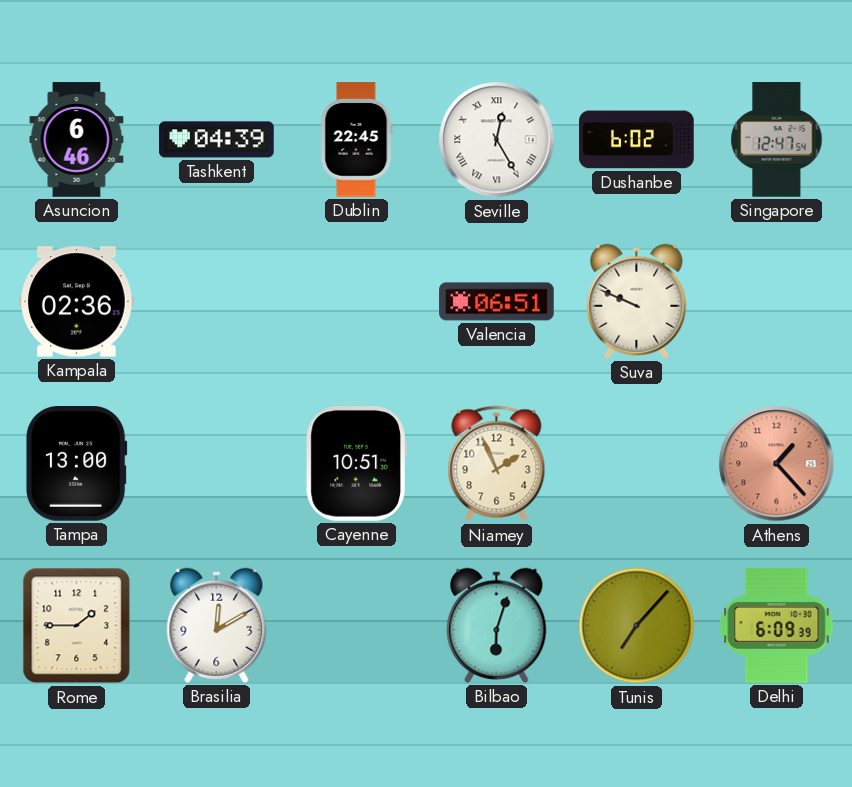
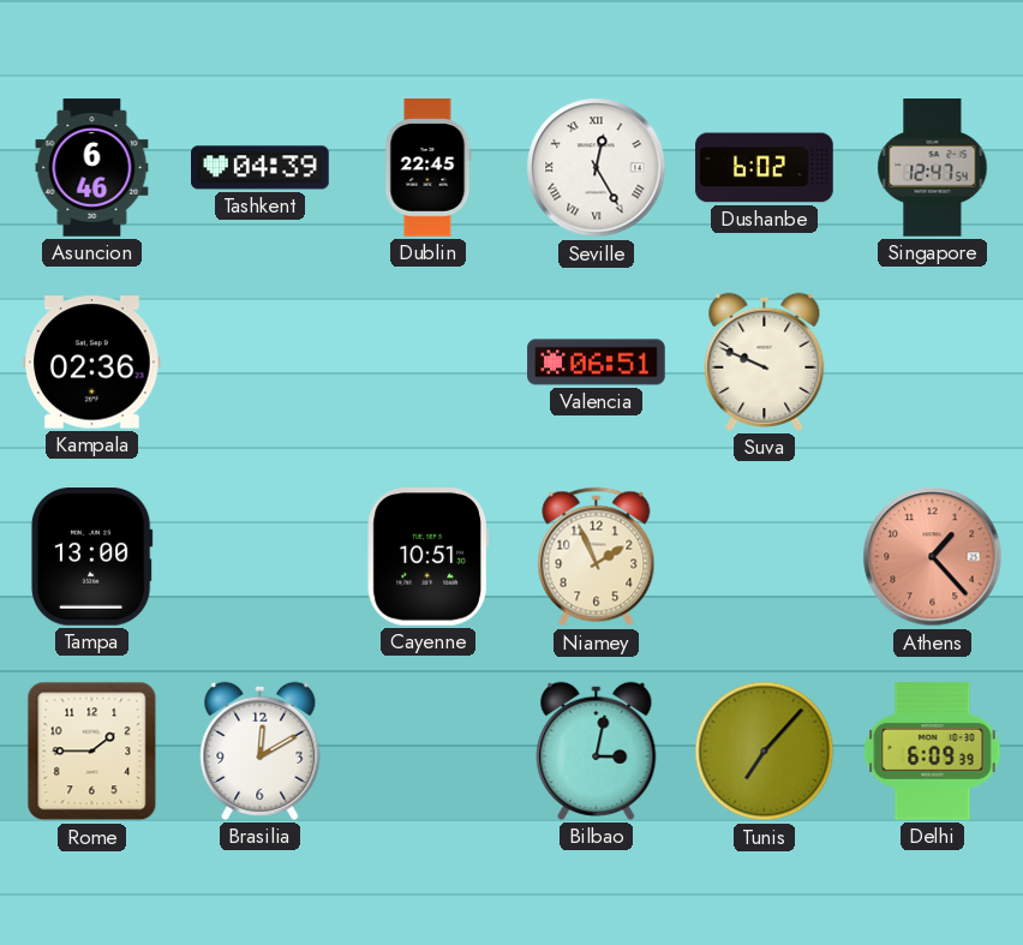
Bilbao: 6:03 -> 3:02
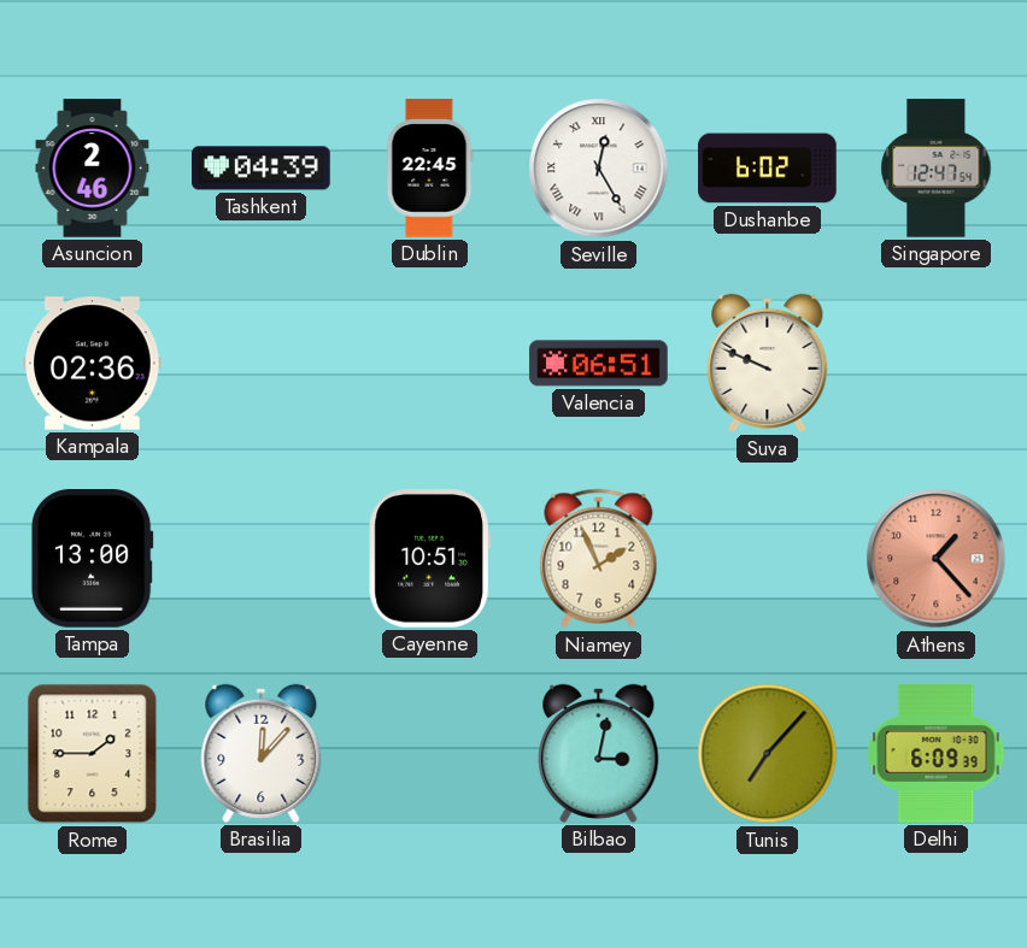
Asuncion: 6:46 -> 2:46
Brasilia: 12:10 -> 12:07
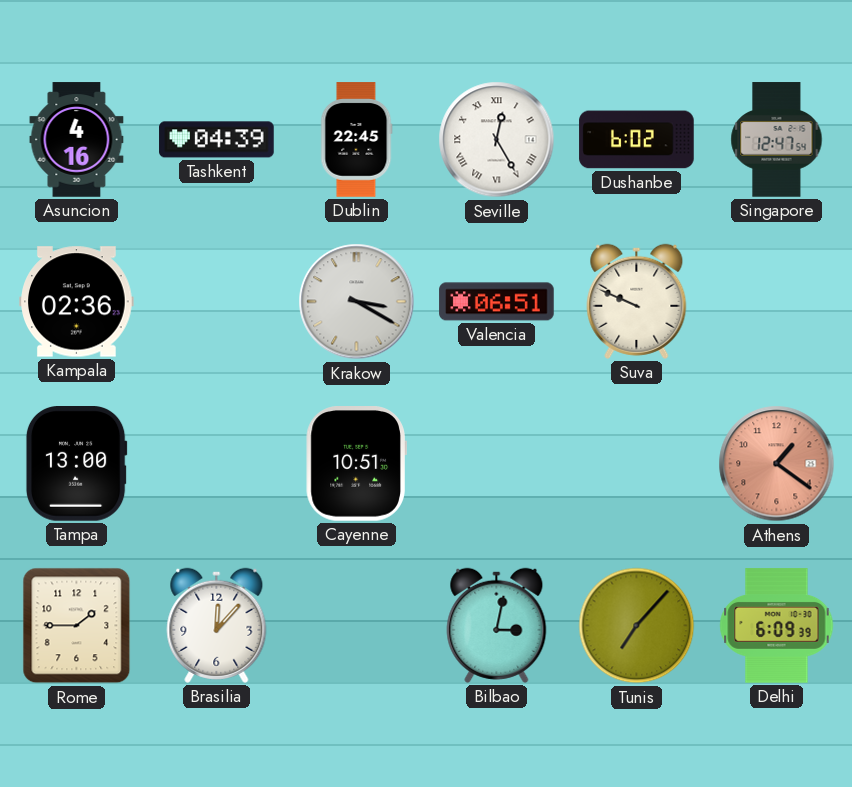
Asuncion: 2:46 -> 4:16
Krakow: none -> 3:20
Niamey: 1:56 -> none
Athens: 1:23 -> 1:21
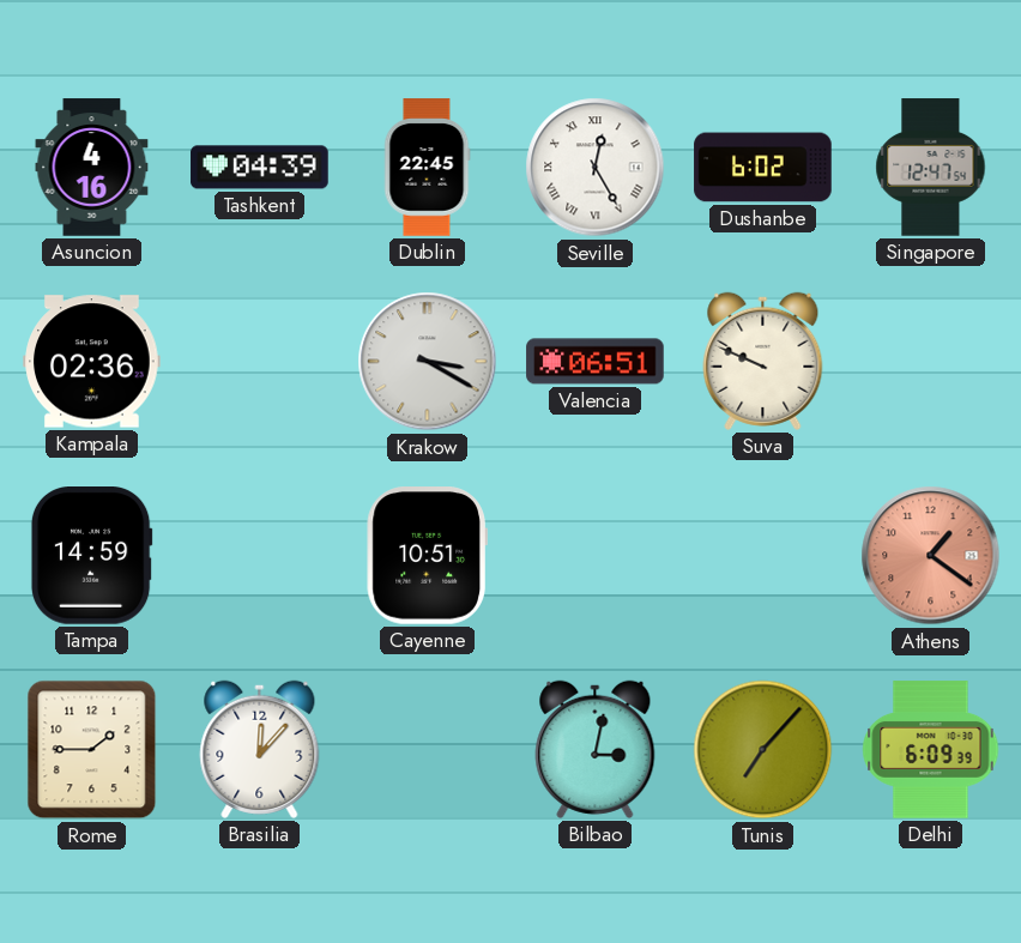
Tampa: 13:00 -> 14:59
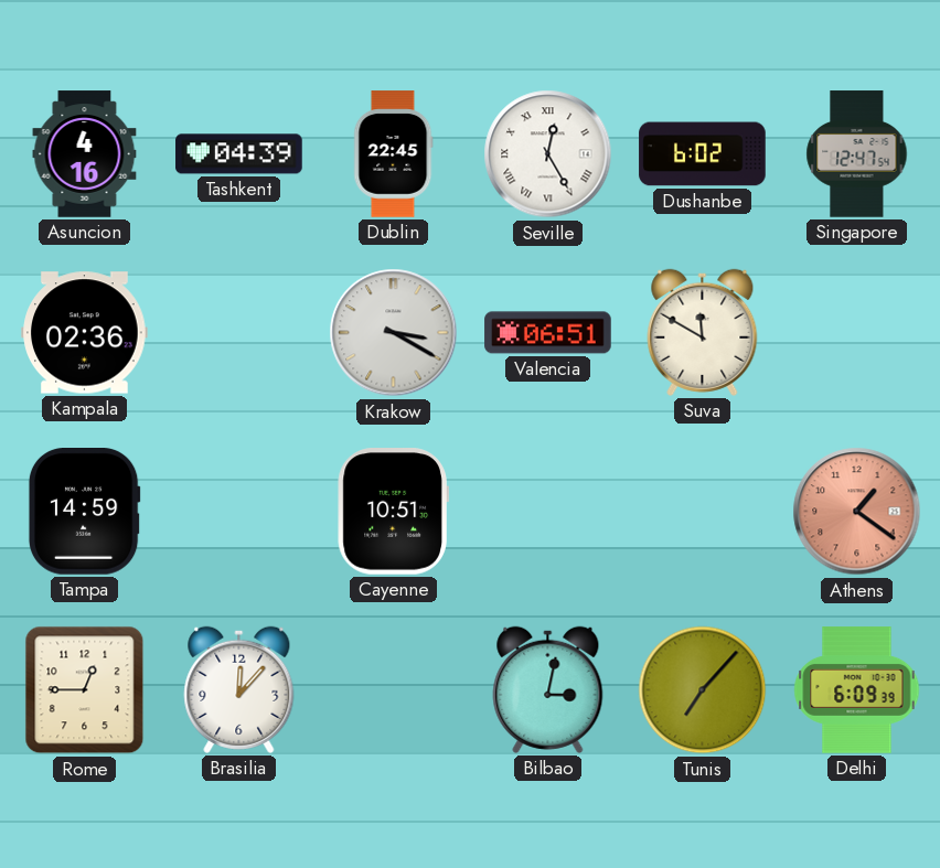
Suva: 9:49 -> 11:50
Rome: 1:45 -> 12:45
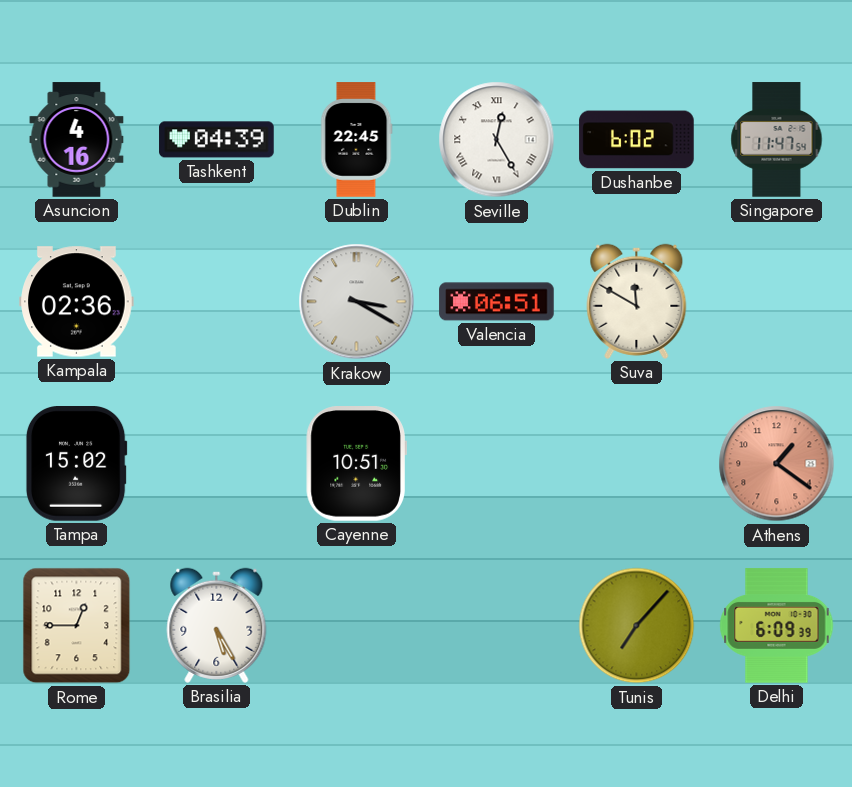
Singapore: 12:47 -> 11:47
Tampa: 14:59 -> 15:02
Brasilia: 12:07 -> 5:25
Bilbao: 3:02 -> none
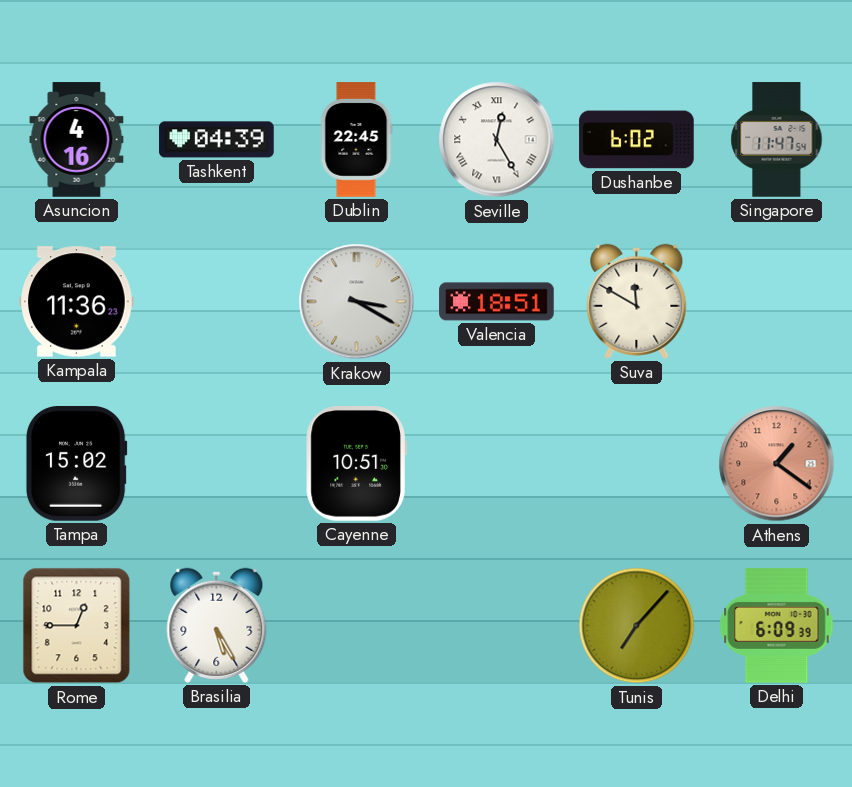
Kampala: 02:36 -> 11:36
Valencia: 06:51 -> 18:51
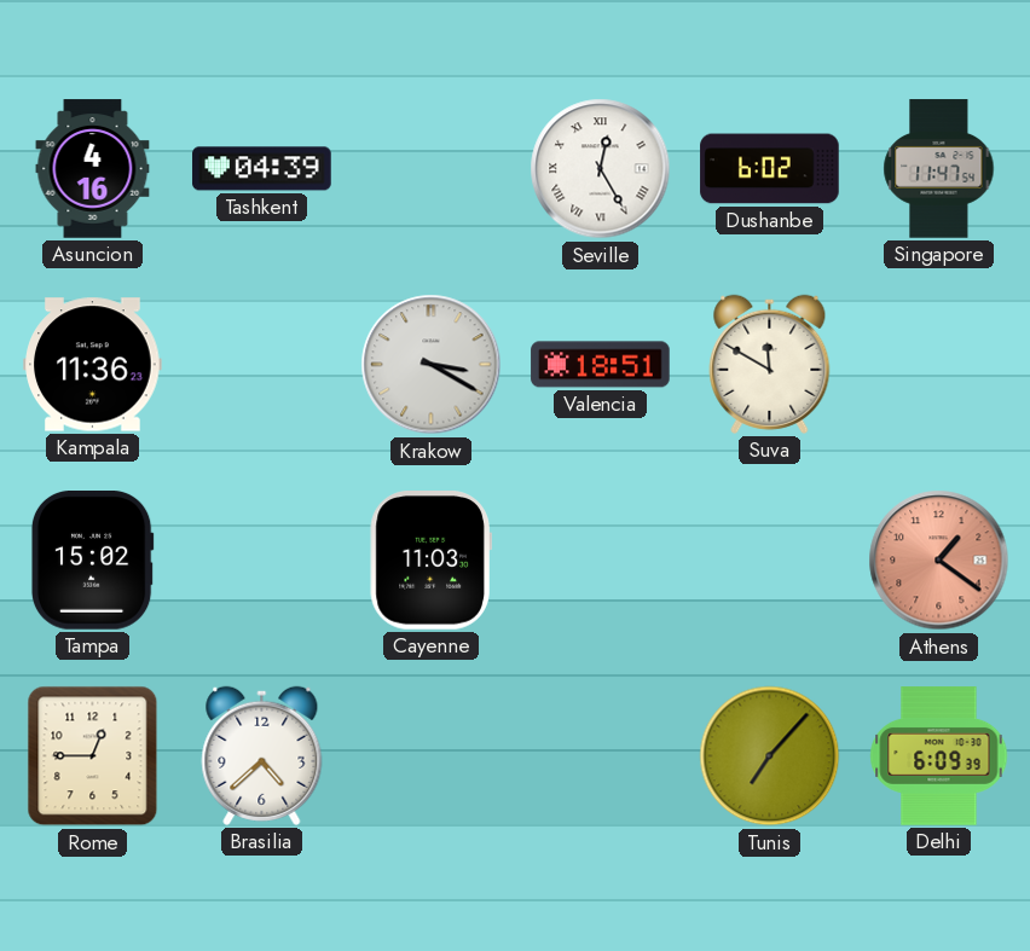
Dublin: 22:45 -> none
Cayenne: 10:51 -> 11:03
Brasilia: 5:25 -> 4:38
